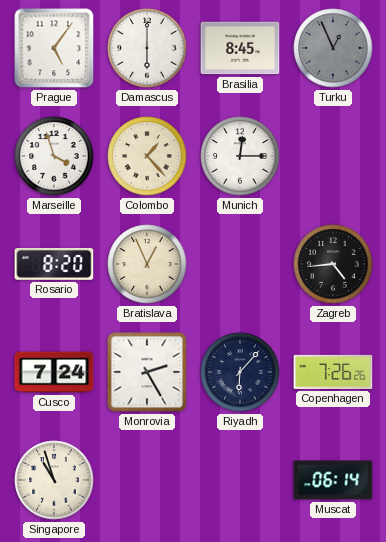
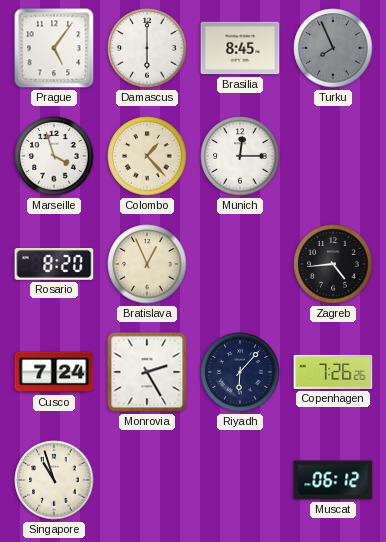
Turku: 12:56 -> 7:56
Muscat: 06:14 -> 06:12
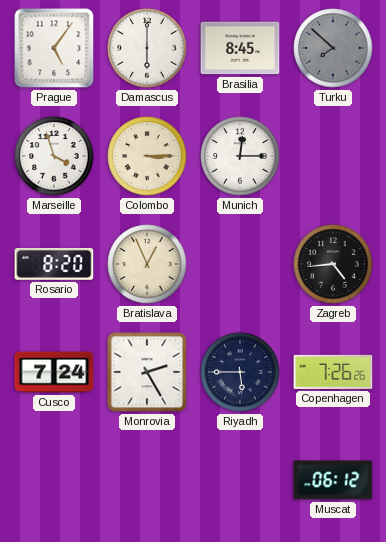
Turku: 7:56 -> 7:52
Colombo: 1:23 -> 3:15
Riyadh: 6:07 -> 5:45
Singapore: 10:57 -> none
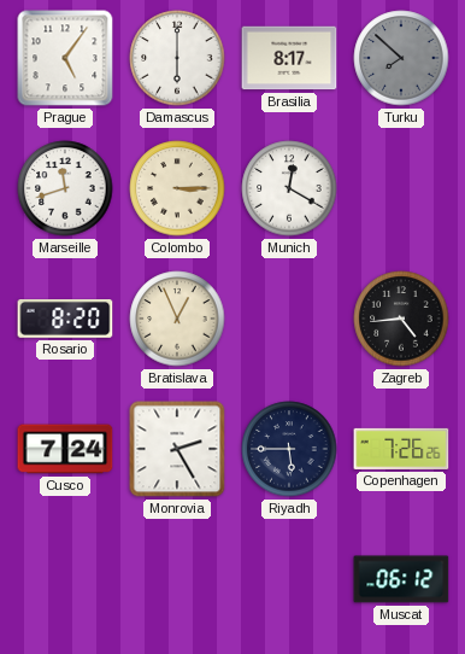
Brasilia: 8:45 -> 8:17
Marseille: 3:57 -> 11:42
Munich: 12:15 -> 12:20
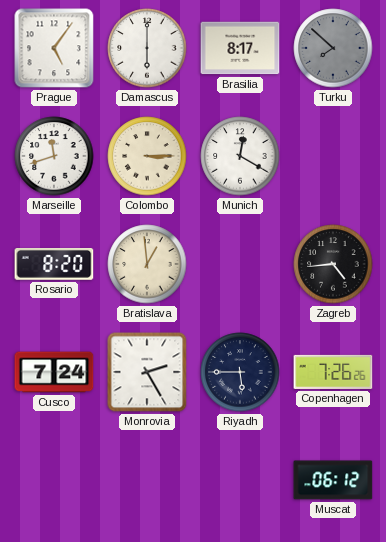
Bratislava: 12:56 -> 12:59
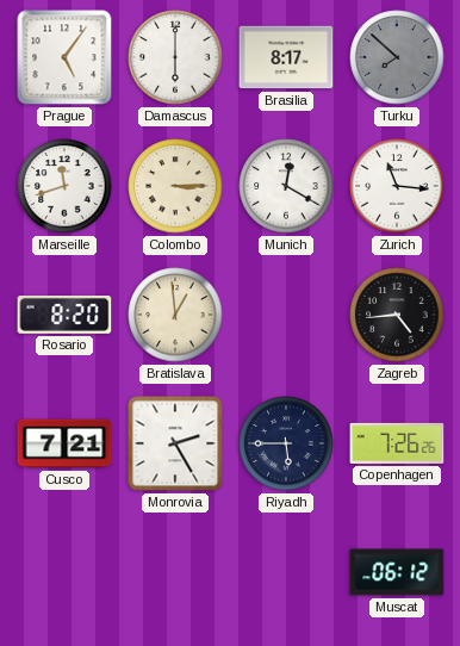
Zurich: none -> 11:16
Cusco: 7:24 -> 7:21
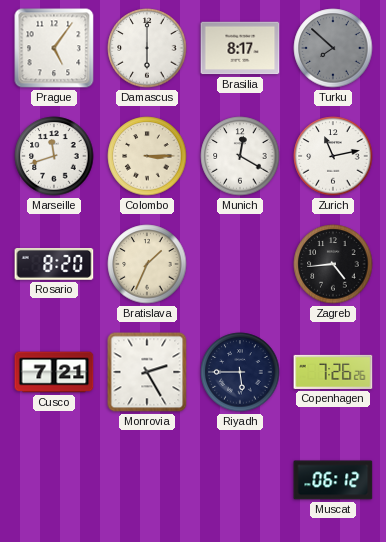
Zurich: 11:16 -> 11:13
Bratislava: 12:59 -> 1:34
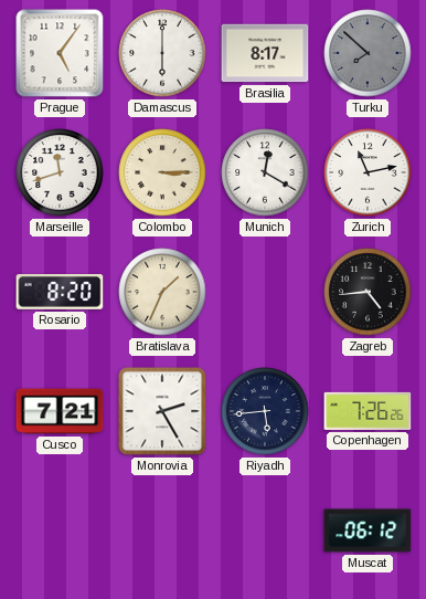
Riyadh: 5:45 -> 5:44
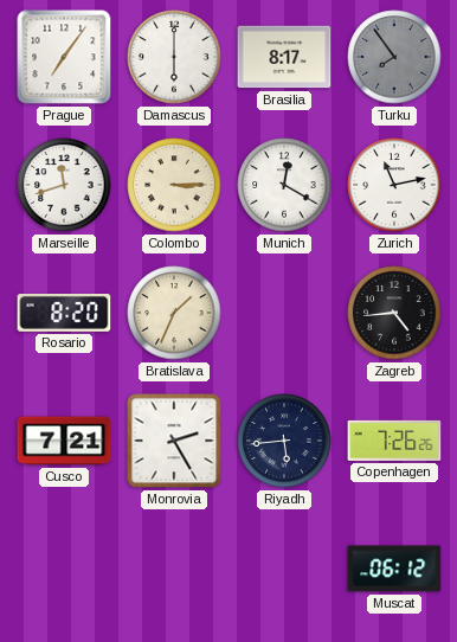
Prague: 5:06 -> 7:06
Turku: 7:52 -> 7:54
